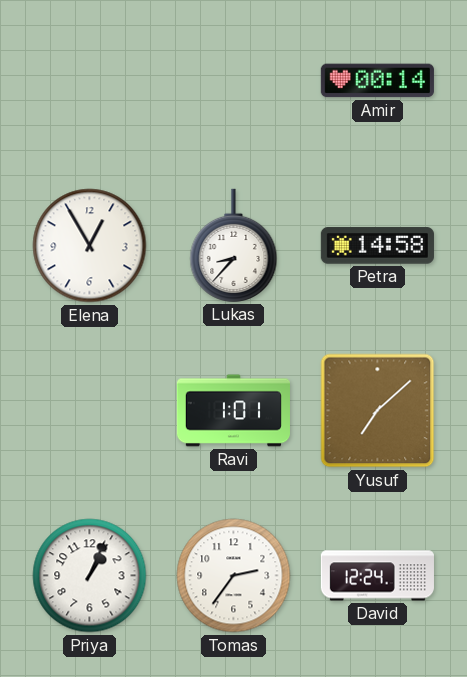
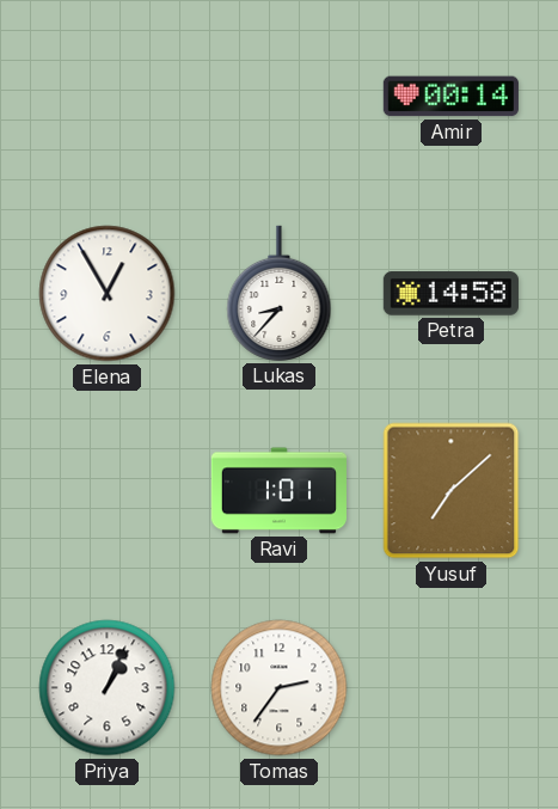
David: 12:24 -> none
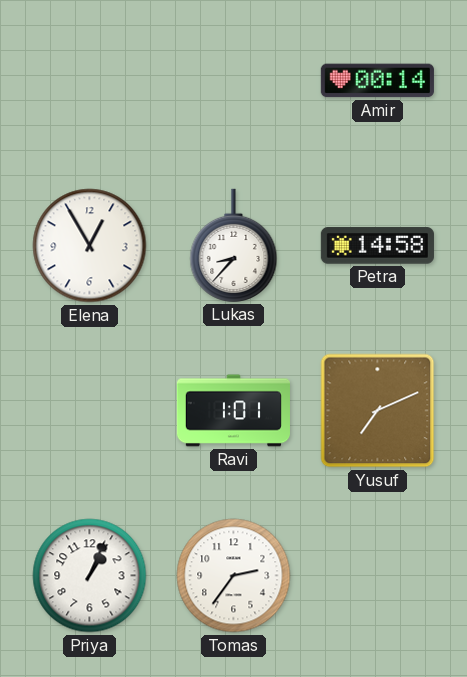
Yusuf: 7:08 -> 7:11
